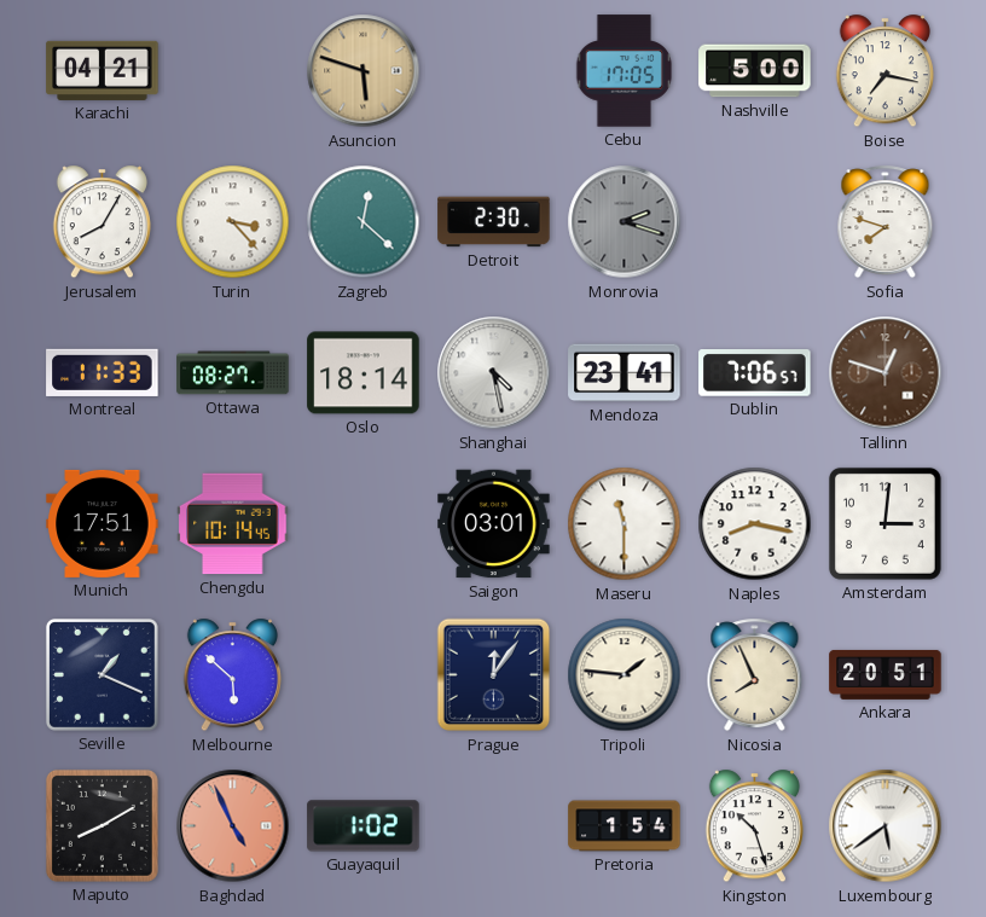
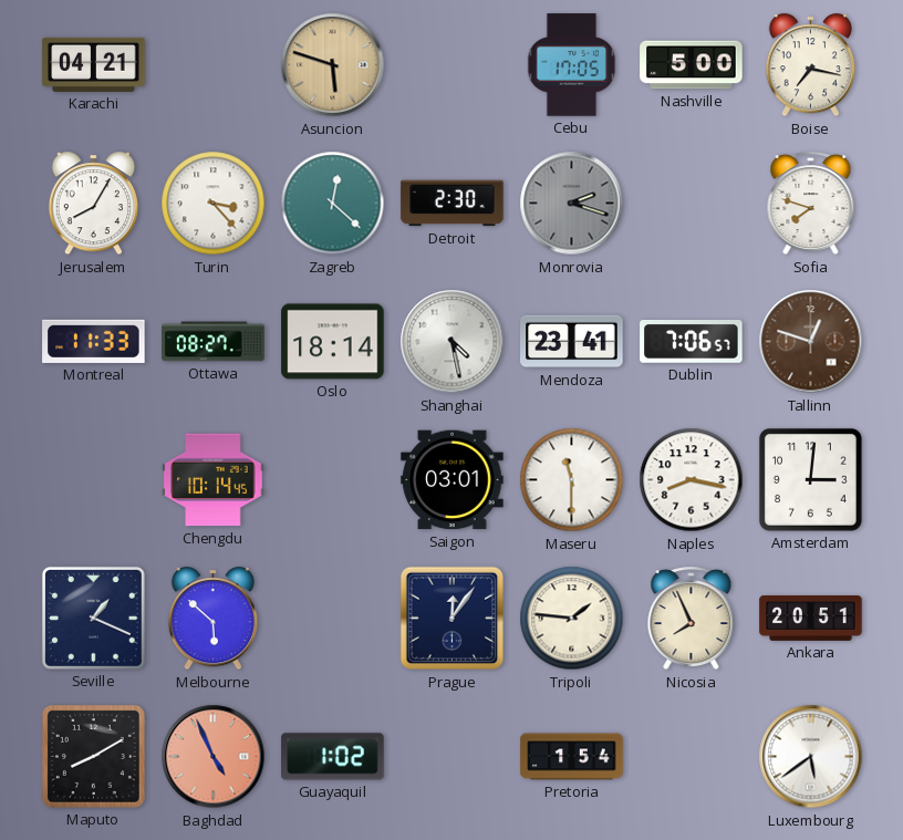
Munich: 17:51 -> none
Kingston: 10:27 -> none
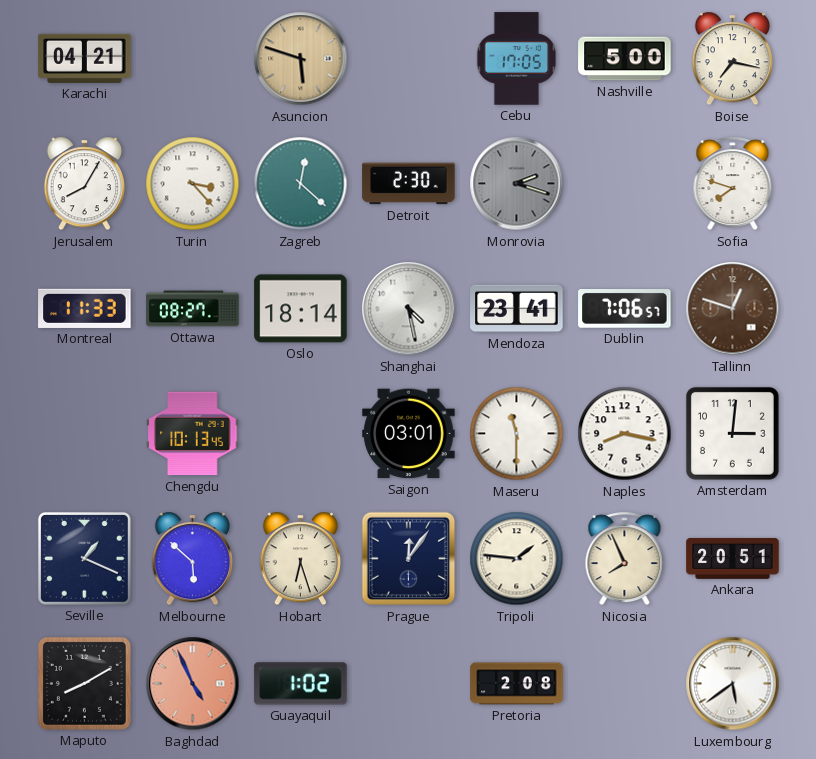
Chengdu: 10:14 -> 10:13
Hobart: none -> 6:27
Pretoria: 1:54 -> 2:08
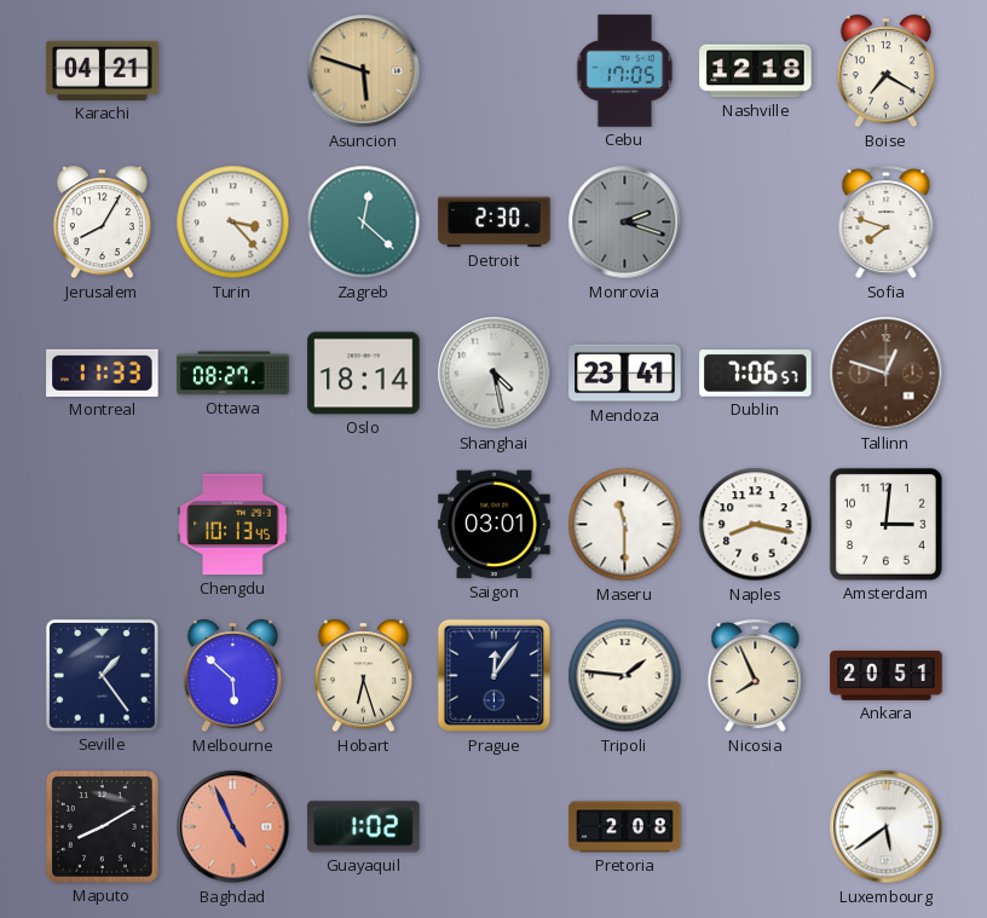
Nashville: 5:00 -> 12:18
Boise: 7:17 -> 7:20
Seville: 1:19 -> 1:24
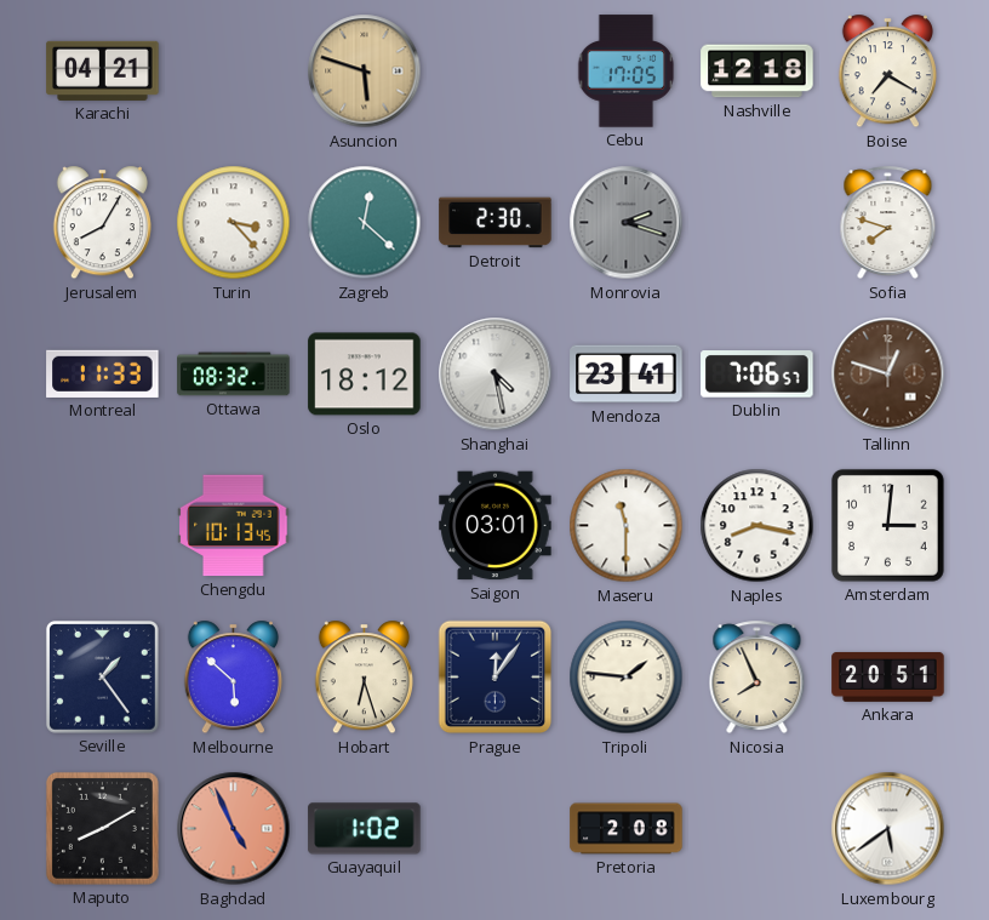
Ottawa: 08:27 -> 08:32
Oslo: 18:14 -> 18:12
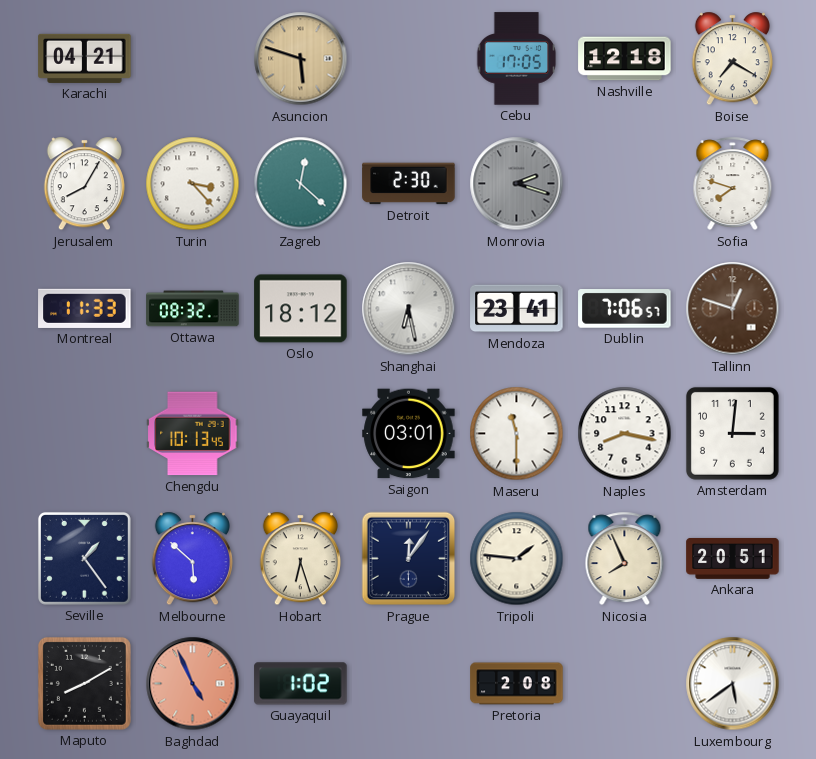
Shanghai: 4:28 -> 6:28
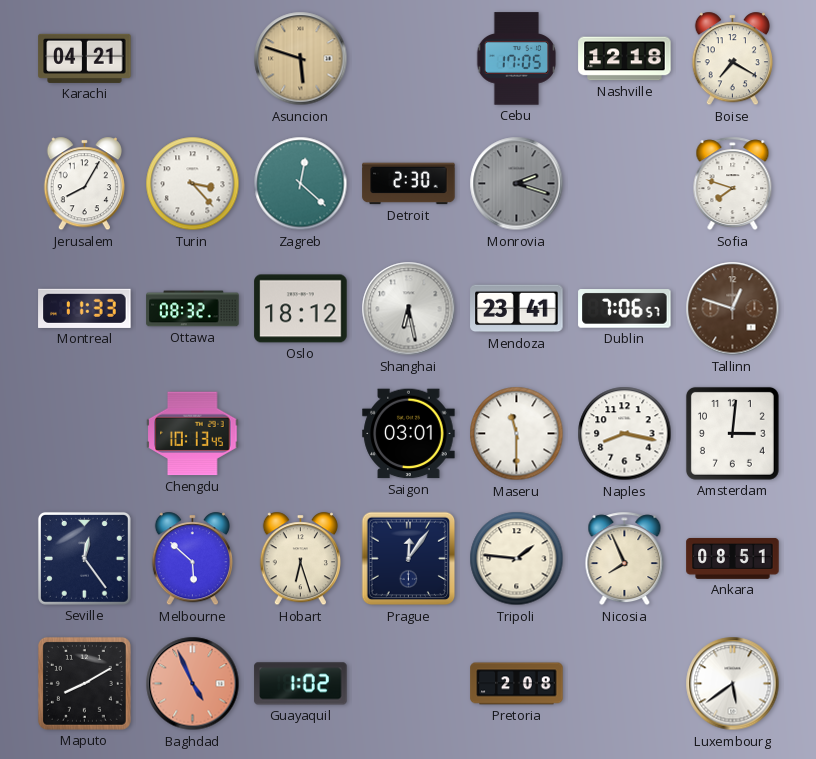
Seville: 1:24 -> 12:24
Ankara: 20:51 -> 08:51
